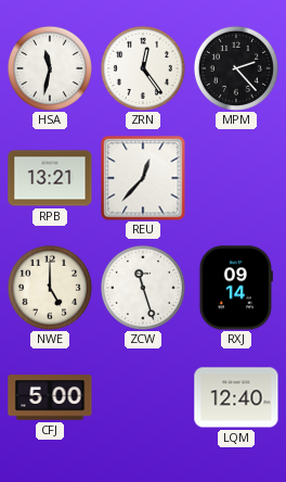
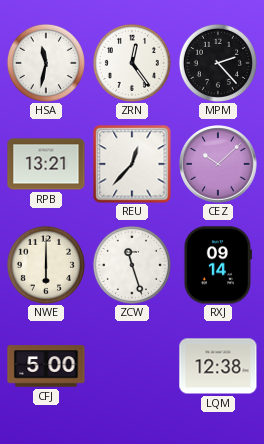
CEZ: none -> 10:08
NWE: 5:00 -> 6:00
LQM: 12:40 -> 12:38
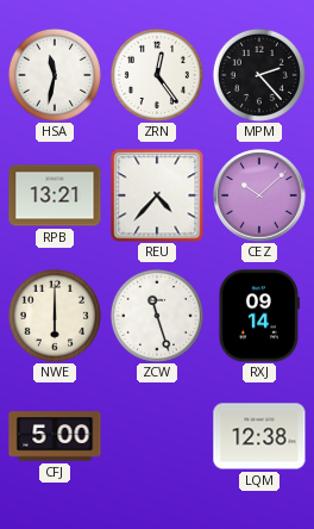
REU: 12:37 -> 4:37
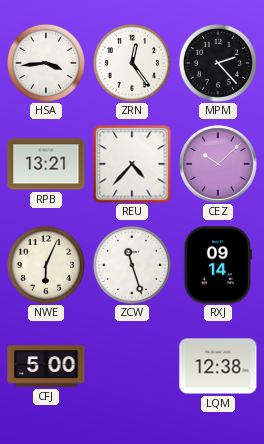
HSA: 11:32 -> 3:44
NWE: 6:00 -> 6:04
